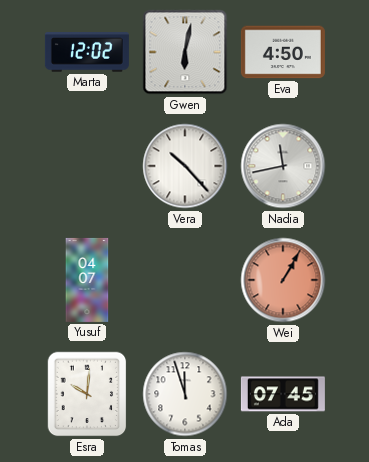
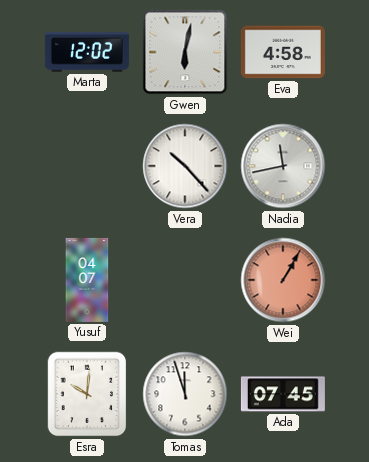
Eva: 4:50 -> 4:58
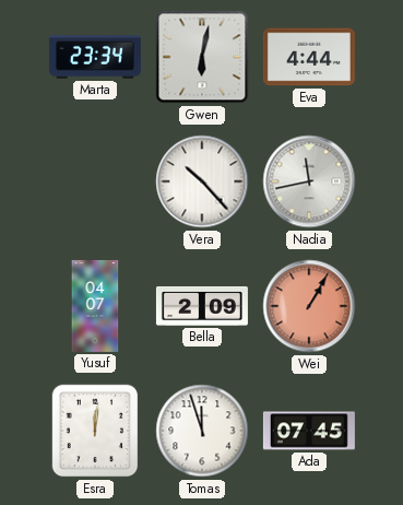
Marta: 12:02 -> 23:34
Eva: 4:58 -> 4:44
Bella: none -> 2:09
Esra: 10:01 -> 12:01
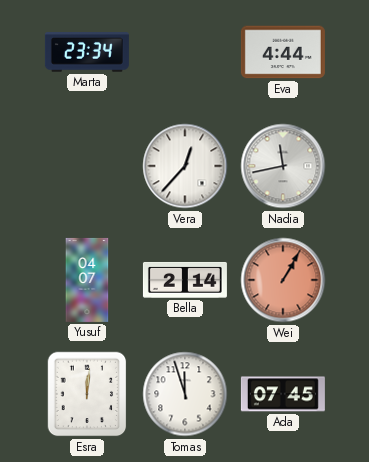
Gwen: 6:02 -> none
Vera: 10:23 -> 12:37
Bella: 2:09 -> 2:14
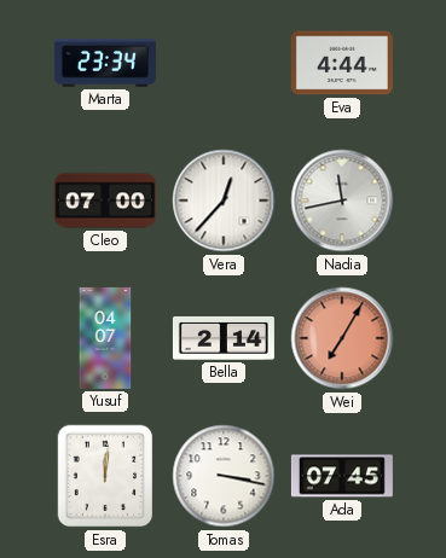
Cleo: none -> 07:00
Wei: 1:05 -> 7:05
Tomas: 11:57 -> 3:17
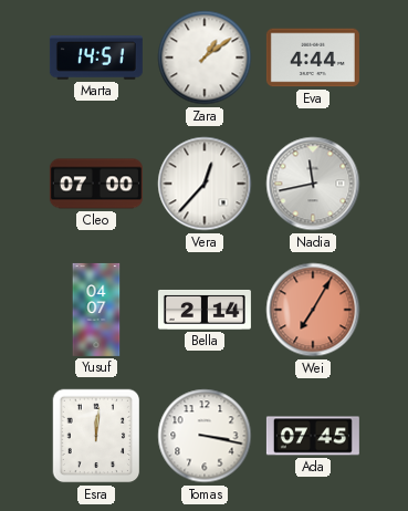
Marta: 23:34 -> 14:51
Zara: none -> 1:09
